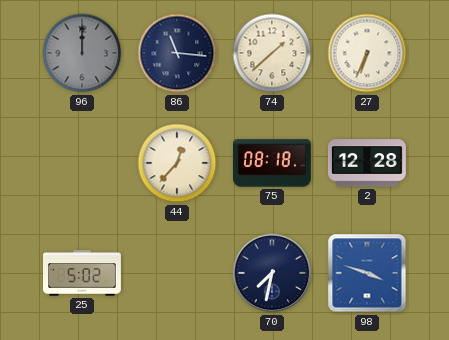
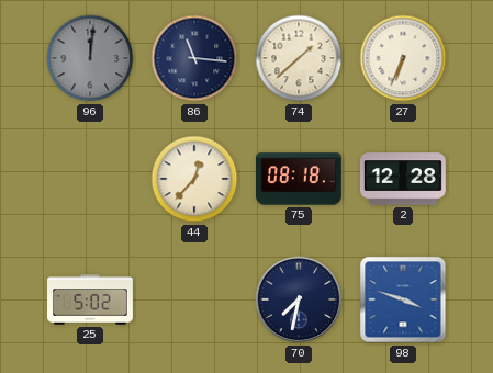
96: 12:00 -> 12:01
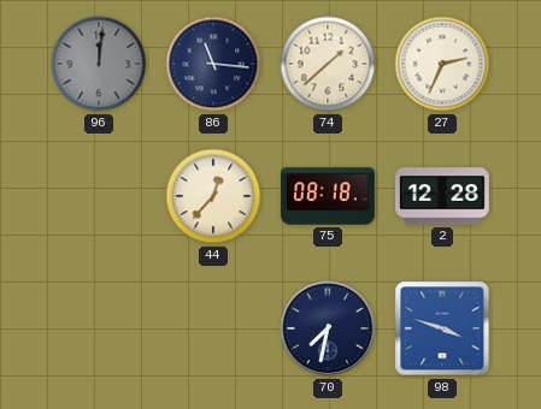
27: 6:34 -> 2:34
25: 5:02 -> none
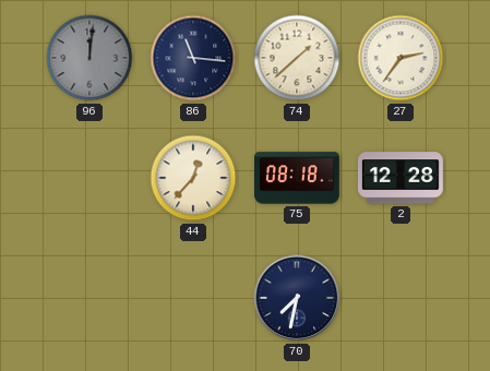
27: 2:34 -> 2:36
98: 3:48 -> none
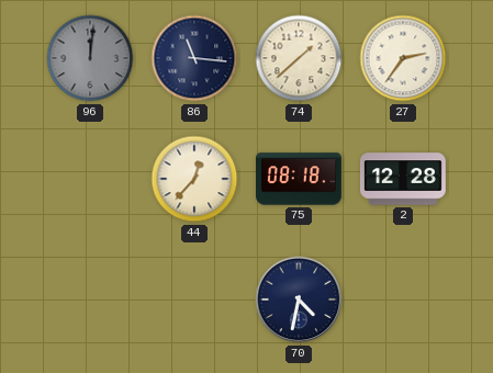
70: 7:32 -> 4:32
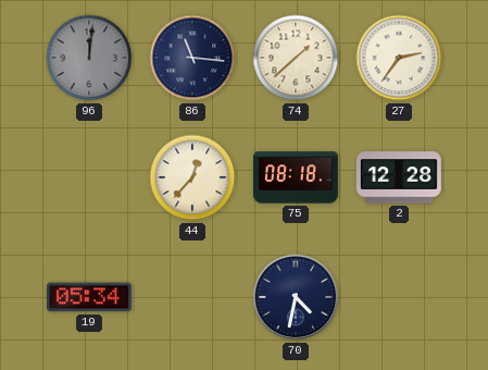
19: none -> 05:34
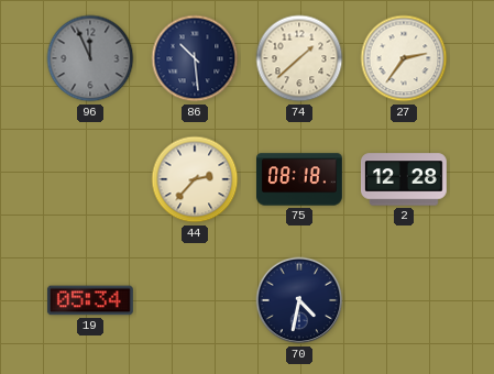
96: 12:01 -> 11:56
86: 11:16 -> 10:29
44: 12:37 -> 2:37
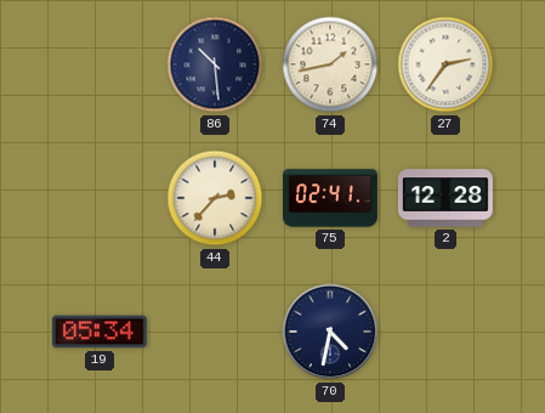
96: 11:56 -> none
74: 1:38 -> 1:43
75: 08:18 -> 02:41
